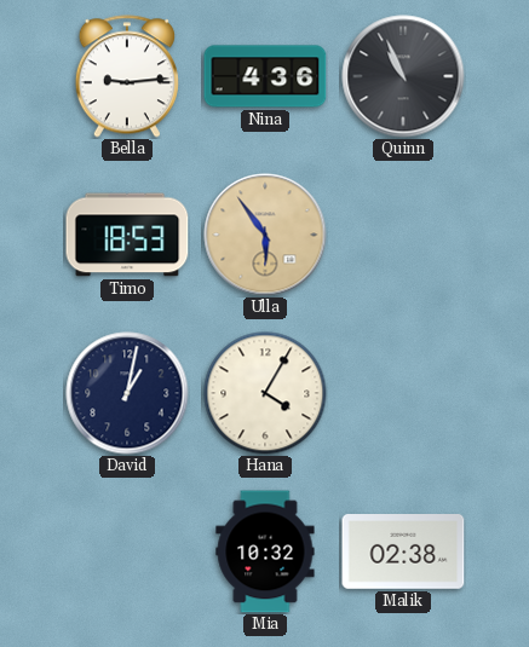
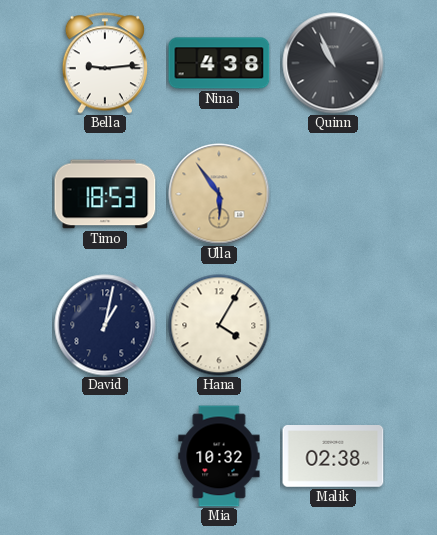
Nina: 4:36 -> 4:38
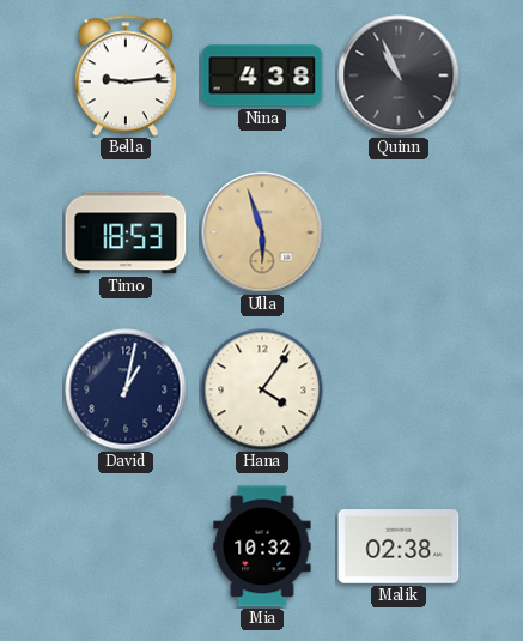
Ulla: 5:54 -> 5:57
Hana: 4:05 -> 4:06
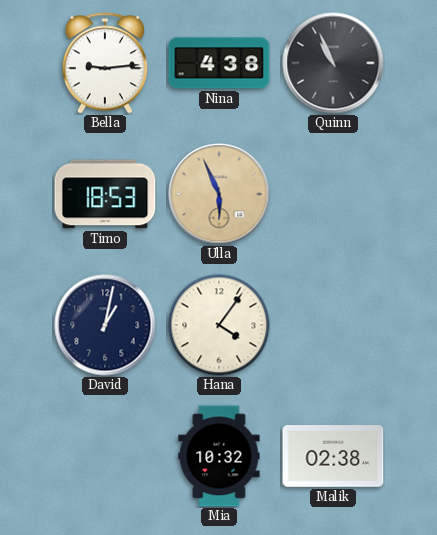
Ulla: 5:57 -> 5:56
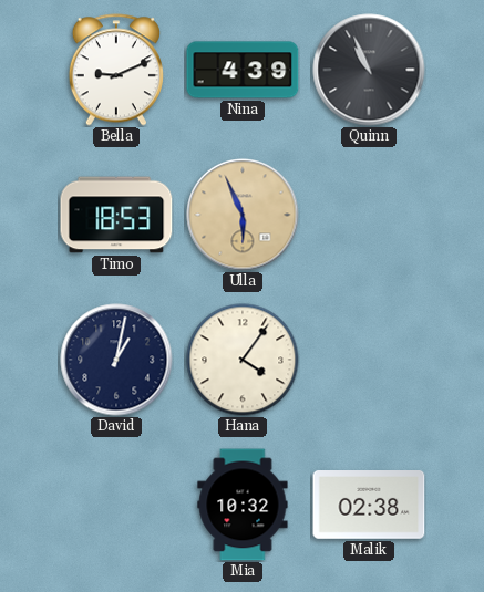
Bella: 9:14 -> 9:11
Nina: 4:38 -> 4:39
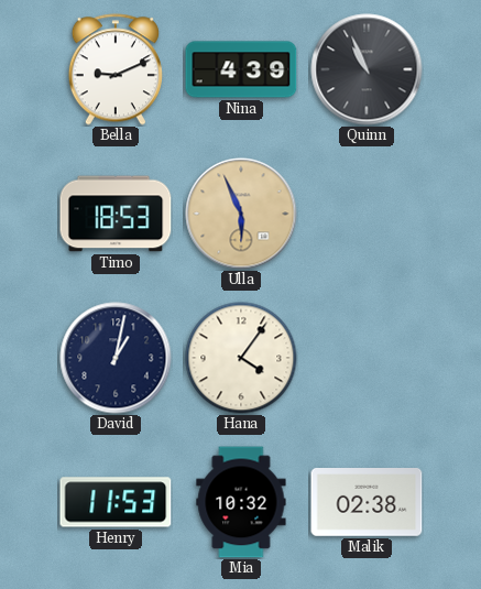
Henry: none -> 11:53
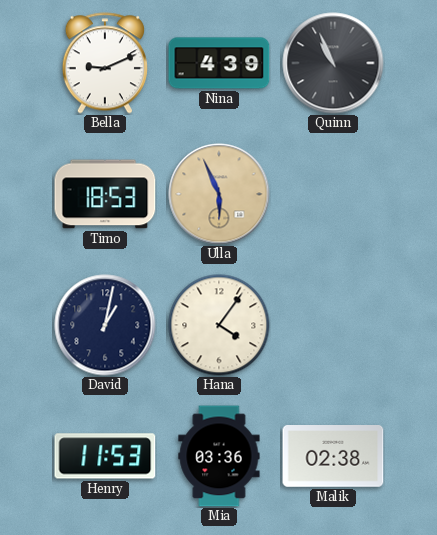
Mia: 10:32 -> 03:36
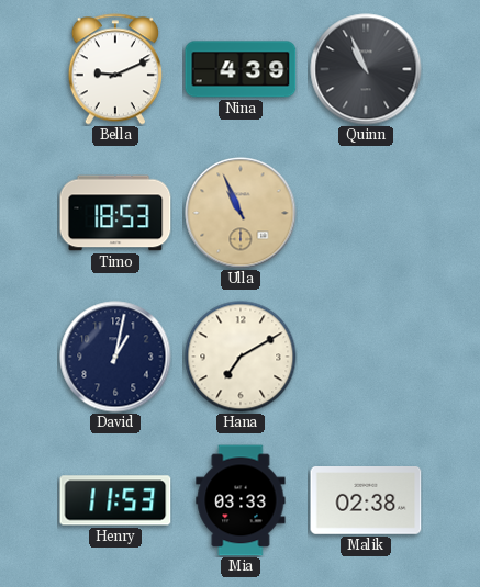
Ulla: 5:56 -> 10:56
Hana: 4:06 -> 7:10
Mia: 03:36 -> 03:33
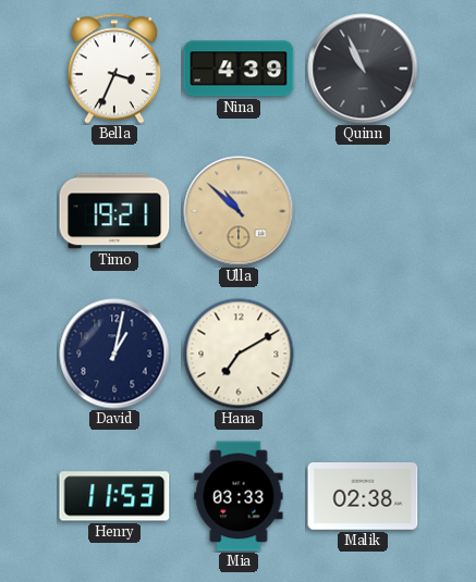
Bella: 9:11 -> 3:34
Timo: 18:53 -> 19:21
Ulla: 10:56 -> 10:52
